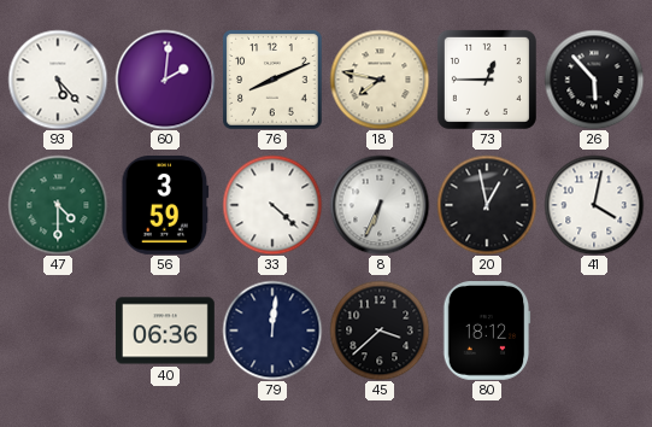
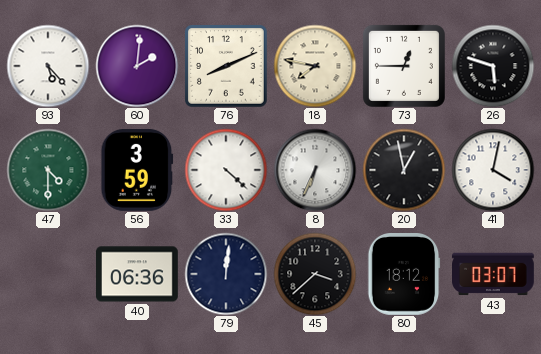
26: 5:53 -> 5:48
43: none -> 03:07
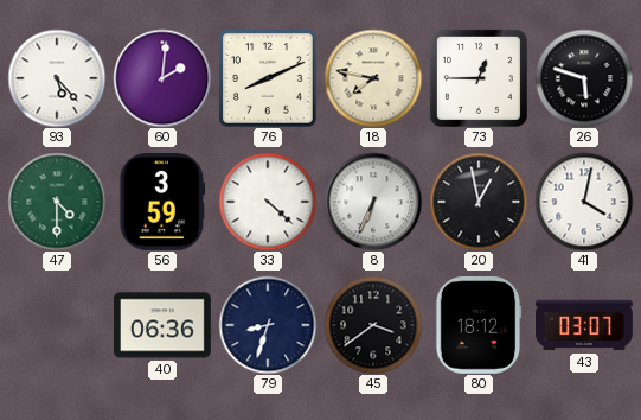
79: 12:01 -> 8:33
45: 3:38 -> 3:39
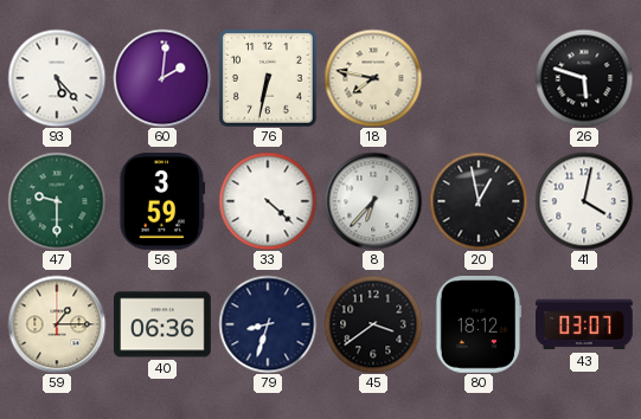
76: 8:11 -> 6:32
73: 12:45 -> none
47: 4:30 -> 9:30
8: 6:34 -> 6:37
59: none -> 1:15
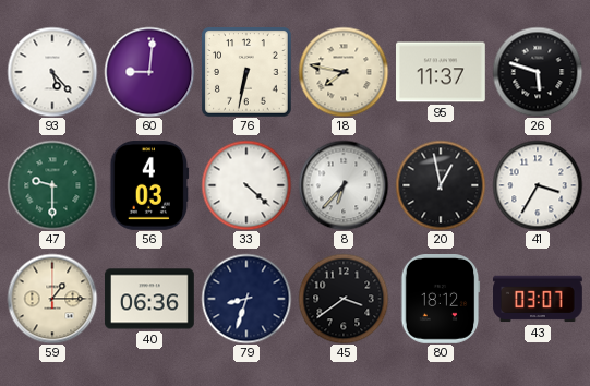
60: 2:01 -> 9:01
95: none -> 11:37
56: 3:59 -> 4:03
41: 4:02 -> 3:35
